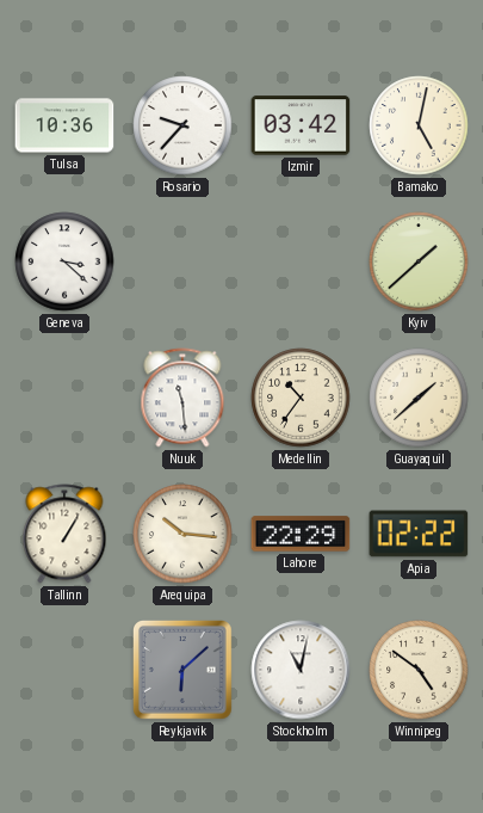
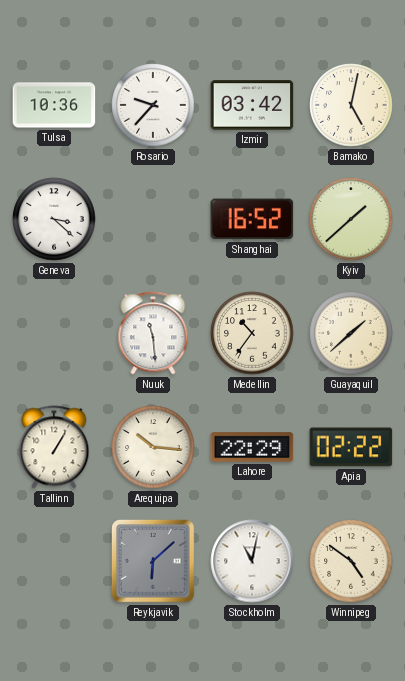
Shanghai: none -> 16:52
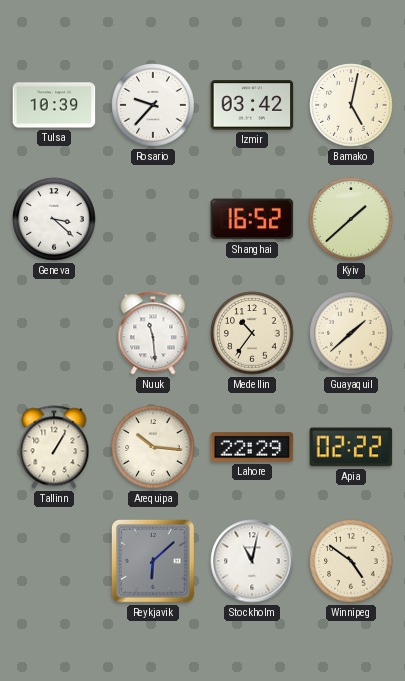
Tulsa: 10:36 -> 10:39
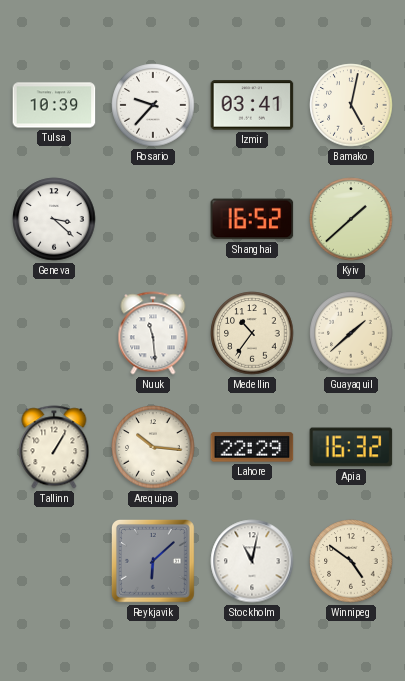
Izmir: 03:42 -> 03:41
Apia: 02:22 -> 16:32
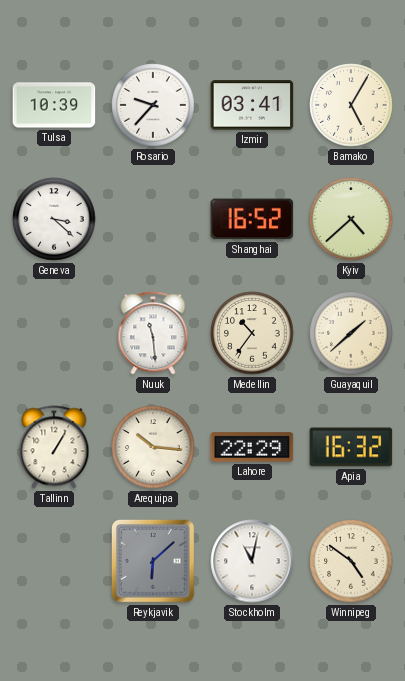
Bamako: 5:02 -> 5:05
Kyiv: 1:38 -> 4:38
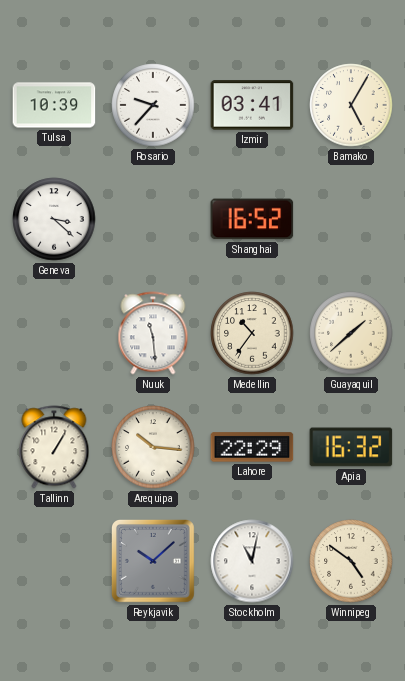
Kyiv: 4:38 -> none
Reykjavik: 6:08 -> 10:08
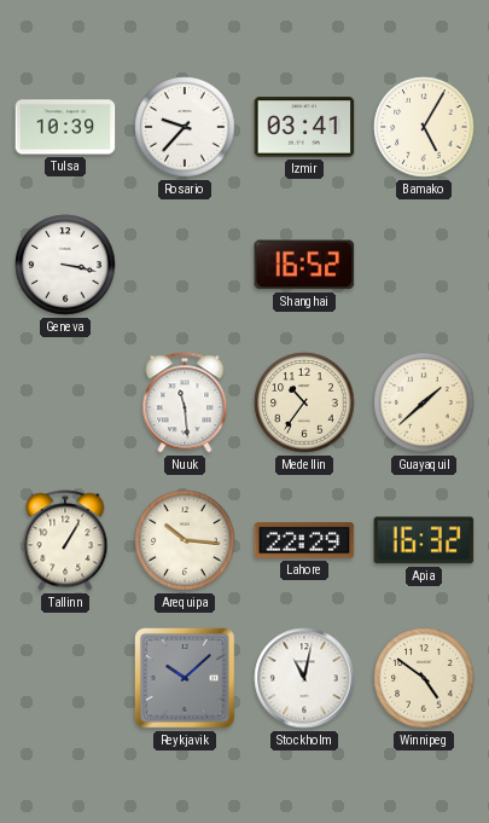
Geneva: 3:22 -> 3:17
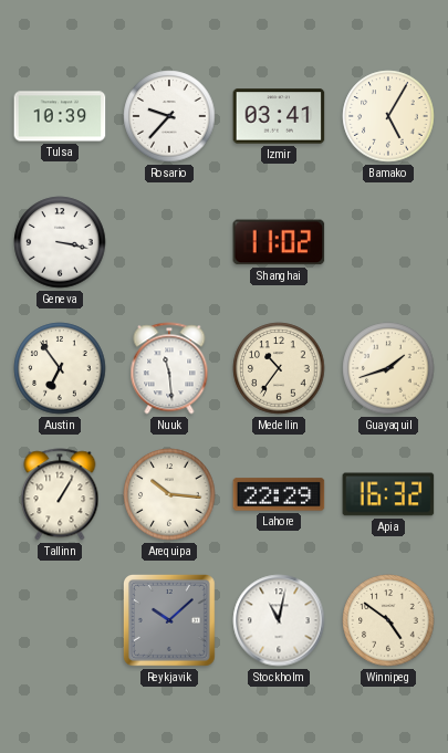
Shanghai: 16:52 -> 11:02
Austin: none -> 6:54
Guayaquil: 1:38 -> 1:42
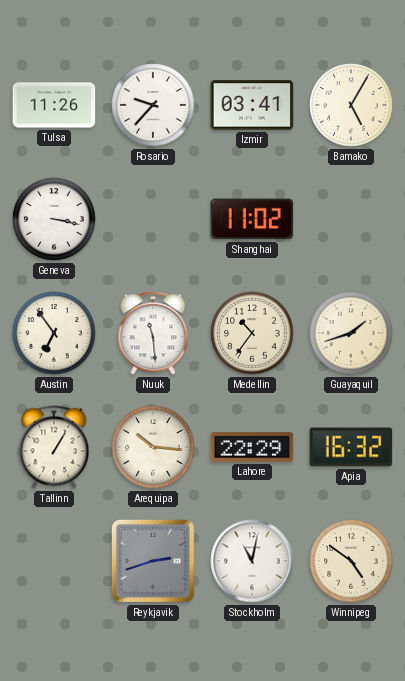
Tulsa: 10:39 -> 11:26
Reykjavik: 10:08 -> 2:42
